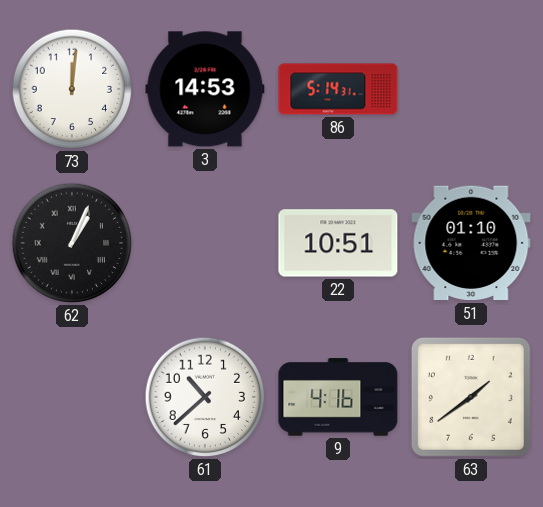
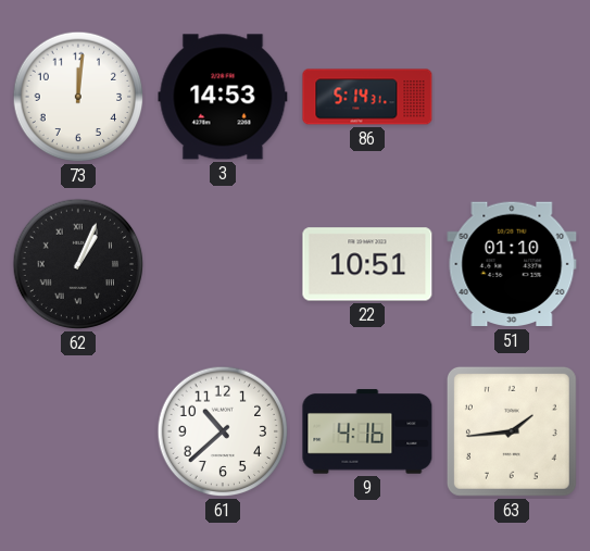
63: 1:39 -> 1:44
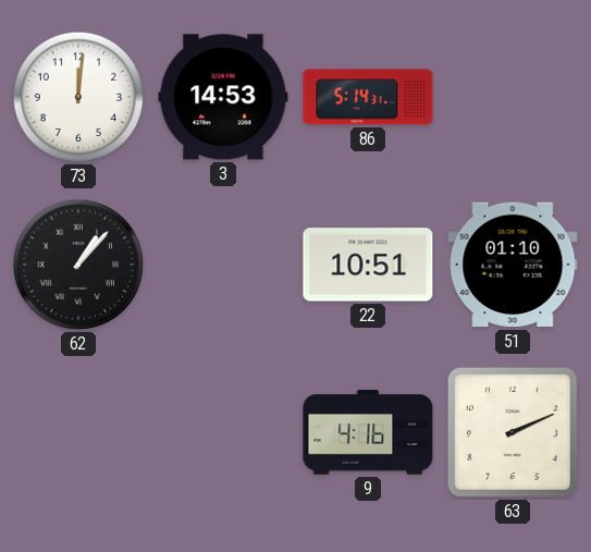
62: 1:04 -> 1:07
61: 10:38 -> none
63: 1:44 -> 2:11
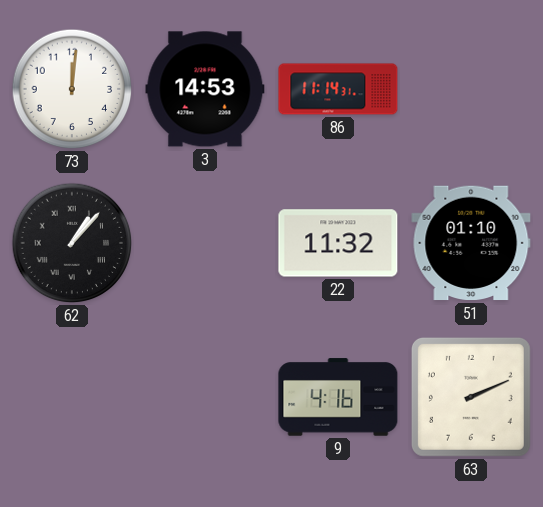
86: 5:14 -> 11:14
22: 10:51 -> 11:32
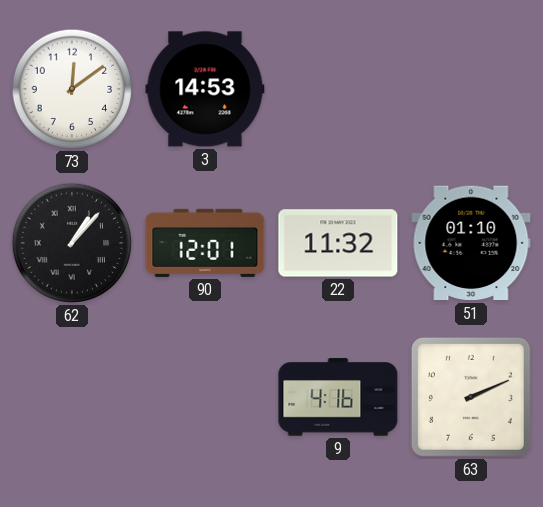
73: 12:01 -> 12:09
86: 11:14 -> none
90: none -> 12:01
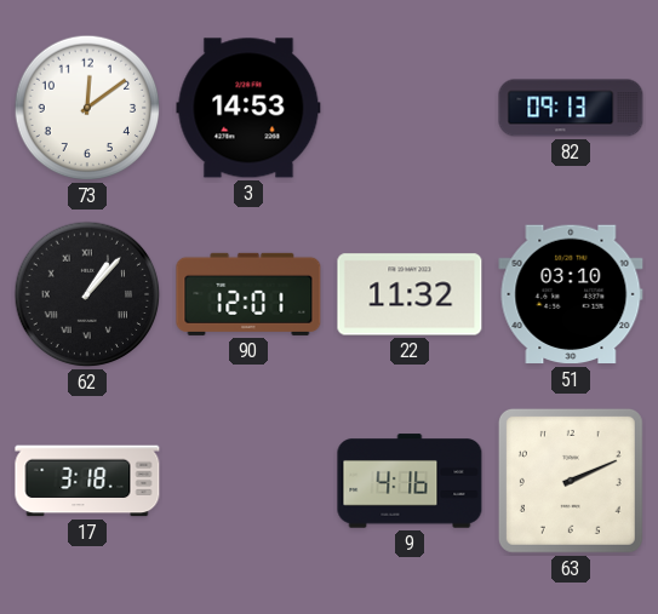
82: none -> 09:13
51: 01:10 -> 03:10
17: none -> 3:18
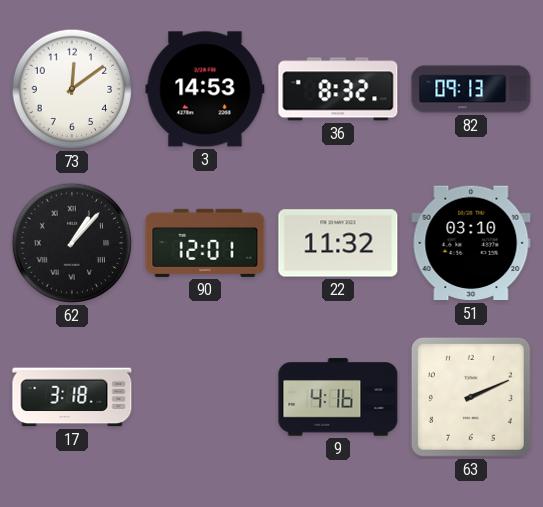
36: none -> 8:32
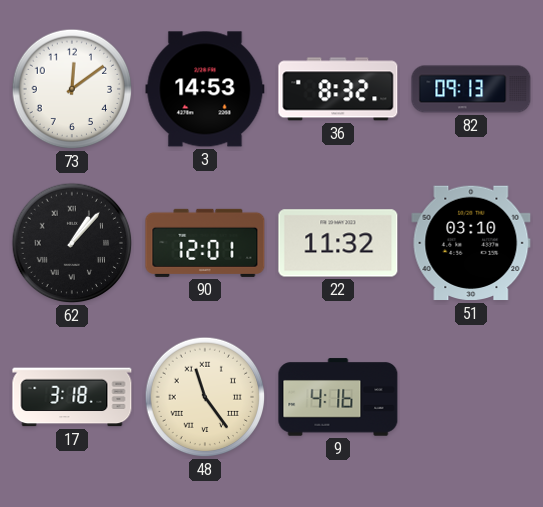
48: none -> 11:24
63: 2:11 -> none
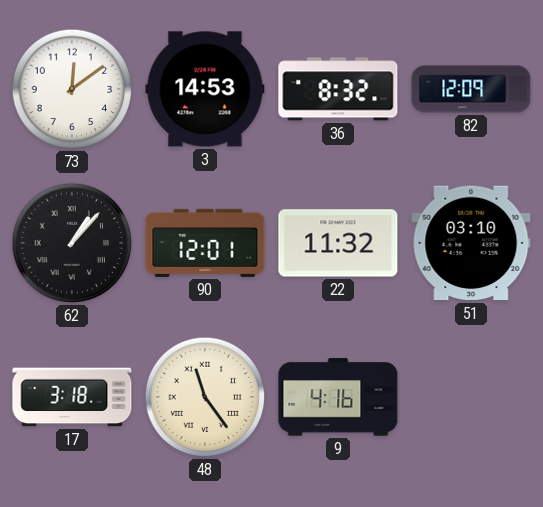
82: 09:13 -> 12:09
